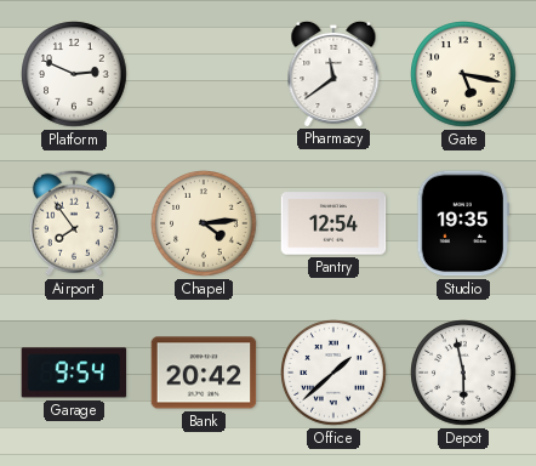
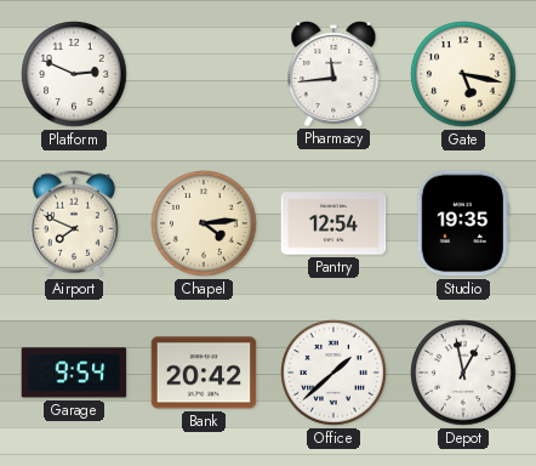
Pharmacy: 11:39 -> 11:44
Airport: 7:54 -> 7:49
Depot: 5:58 -> 12:58
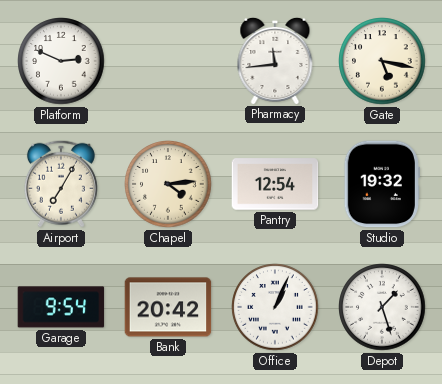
Airport: 7:49 -> 7:05
Studio: 19:35 -> 19:32
Office: 1:38 -> 1:04
Depot: 12:58 -> 1:27
